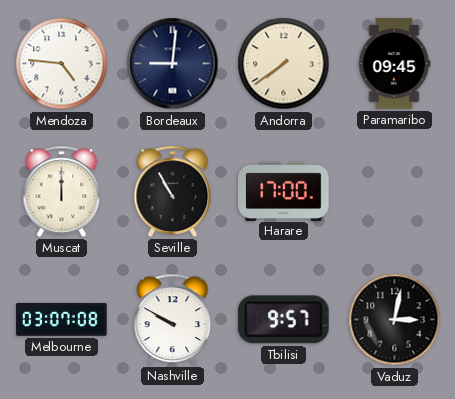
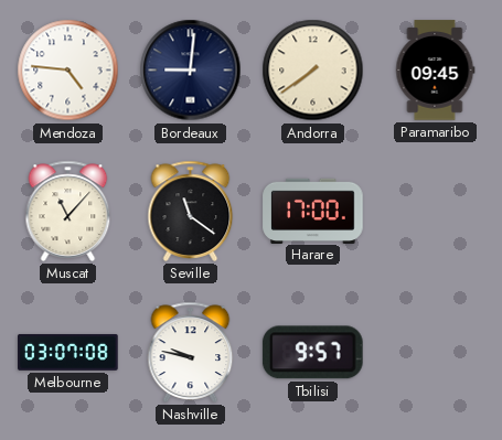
Muscat: 12:00 -> 11:07
Seville: 10:55 -> 11:21
Nashville: 9:50 -> 9:47
Vaduz: 3:02 -> none
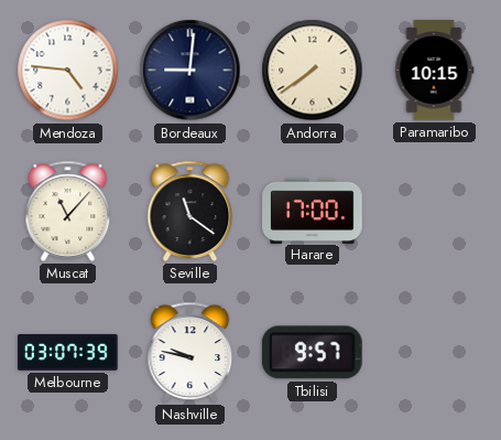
Paramaribo: 09:45 -> 10:15
Melbourne: 03:07:08 -> 03:07:39
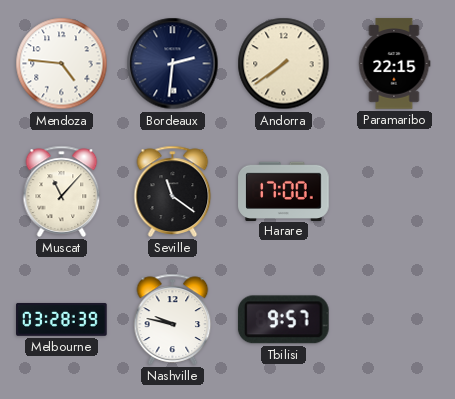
Bordeaux: 9:01 -> 2:31
Paramaribo: 10:15 -> 22:15
Melbourne: 03:07 -> 03:28
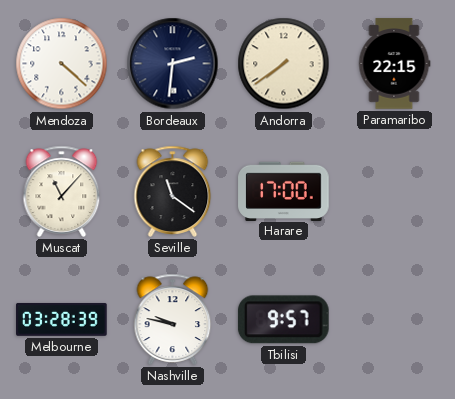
Mendoza: 4:46 -> 4:22
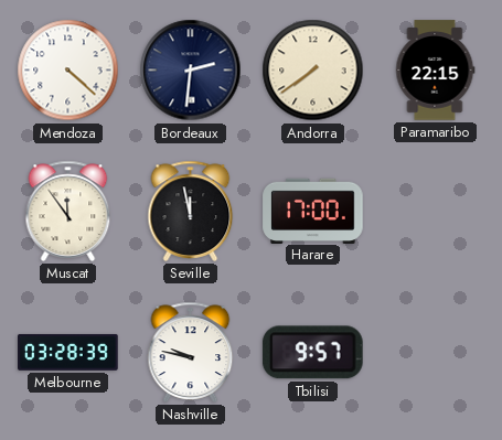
Muscat: 11:07 -> 11:54
Seville: 11:21 -> 11:58
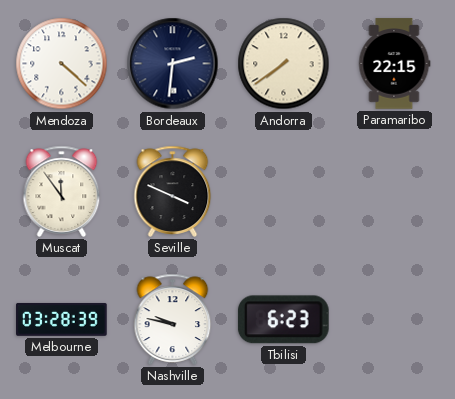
Seville: 11:58 -> 3:49
Harare: 17:00 -> none
Tbilisi: 9:57 -> 6:23
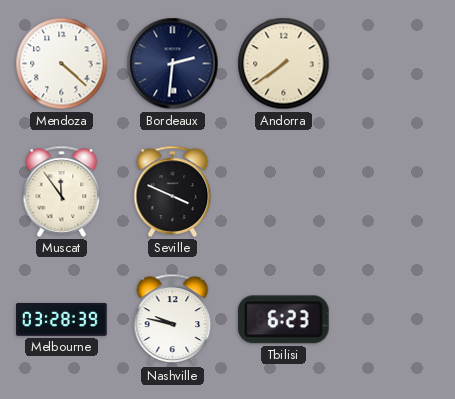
Paramaribo: 22:15 -> none
